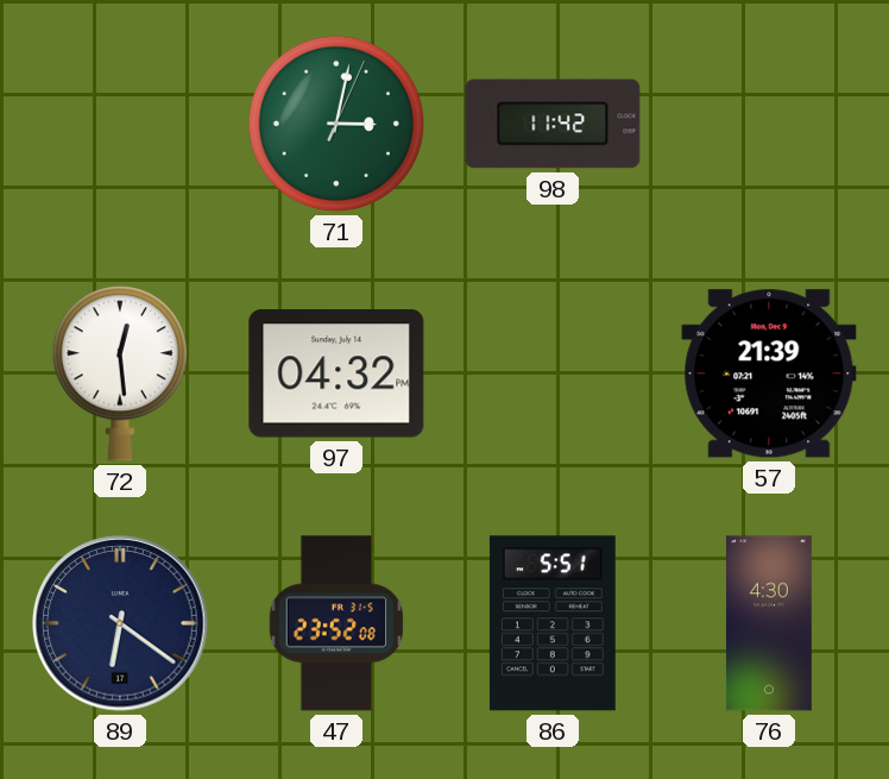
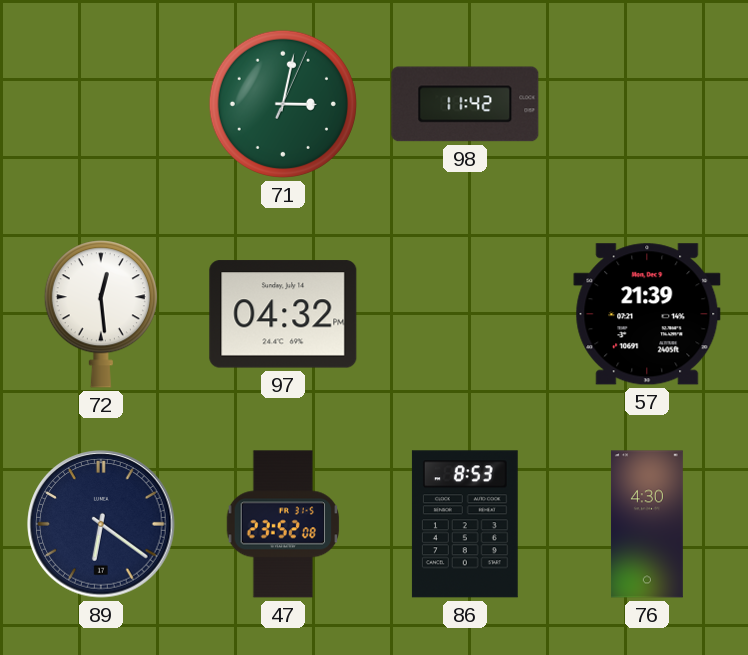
86: 5:51 -> 8:53
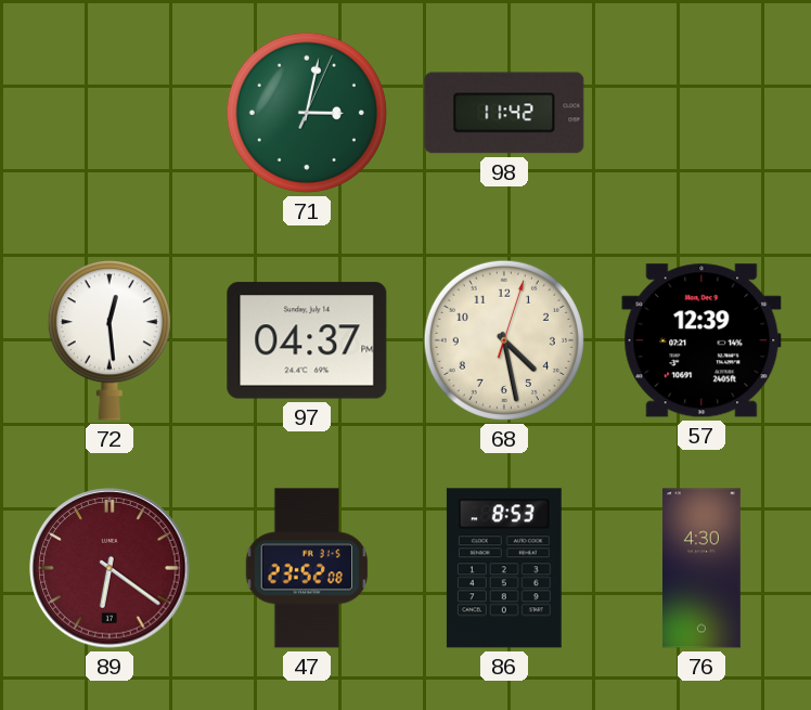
97: 04:32 -> 04:37
68: none -> 4:28
57: 21:39 -> 12:39
89 dial: navy -> burgundy
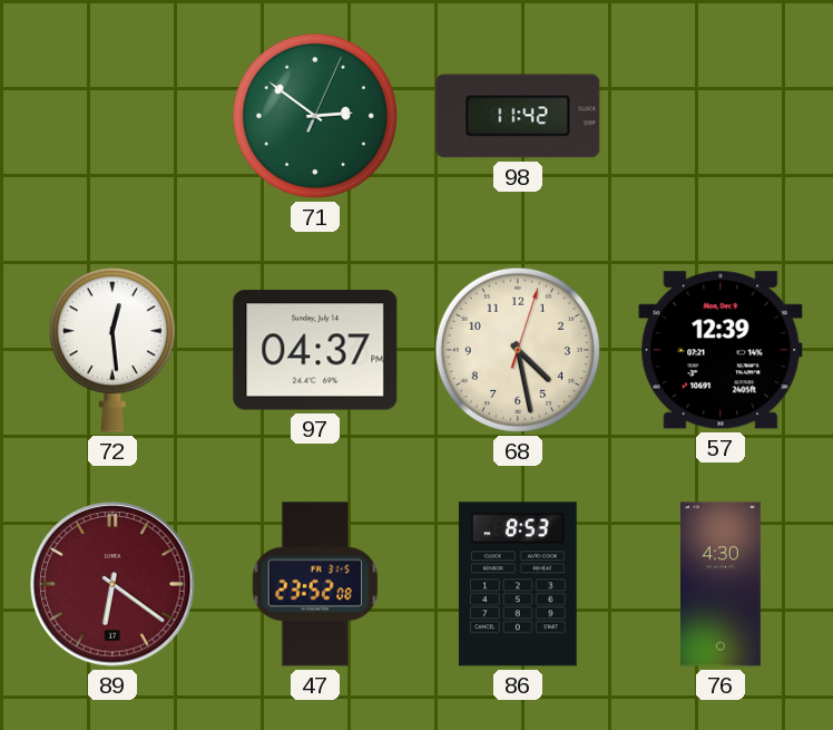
71: 3:02 -> 2:51
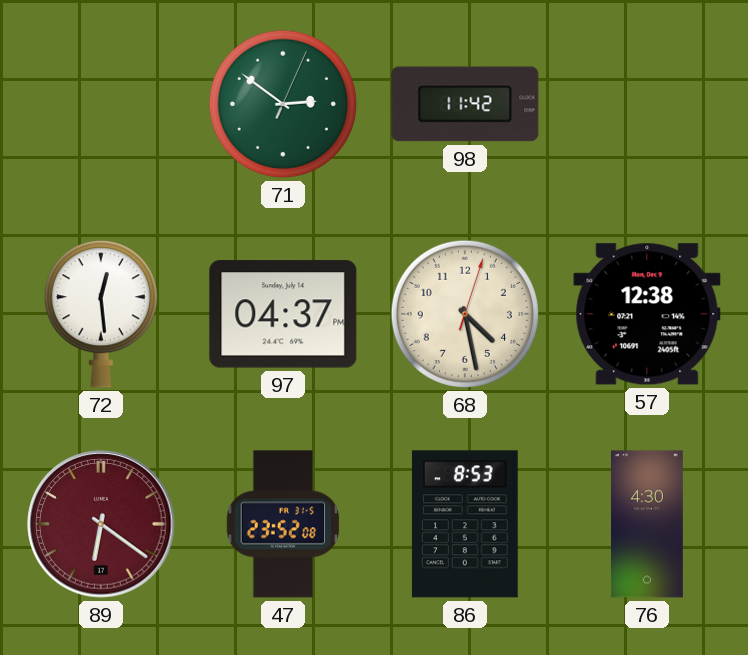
57: 12:39 -> 12:38
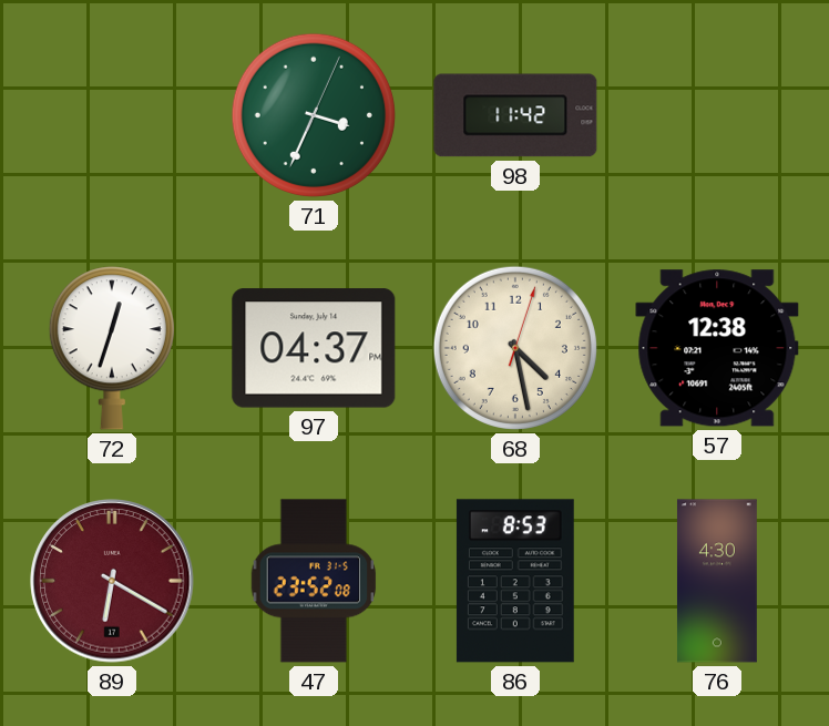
71: 2:51 -> 3:34
72: 12:29 -> 12:33
89: 6:21 -> 6:20
